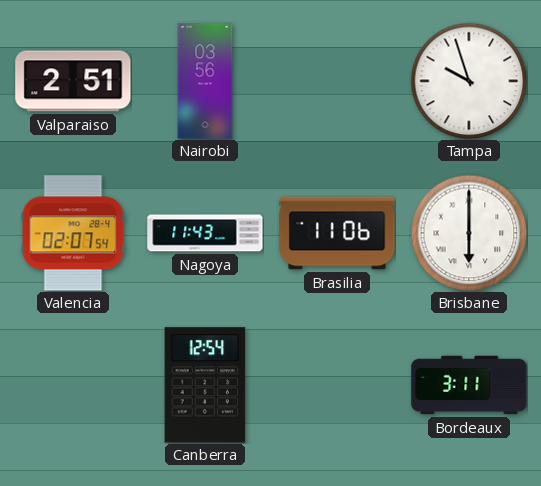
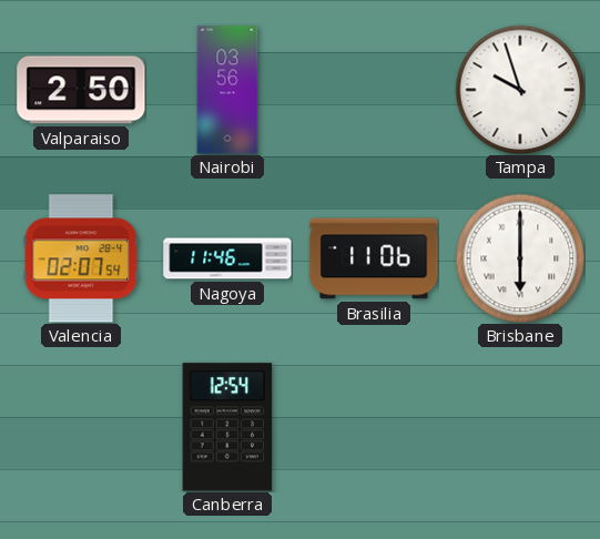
Valparaiso: 2:51 -> 2:50
Nagoya: 11:43 -> 11:46
Bordeaux: 3:11 -> none
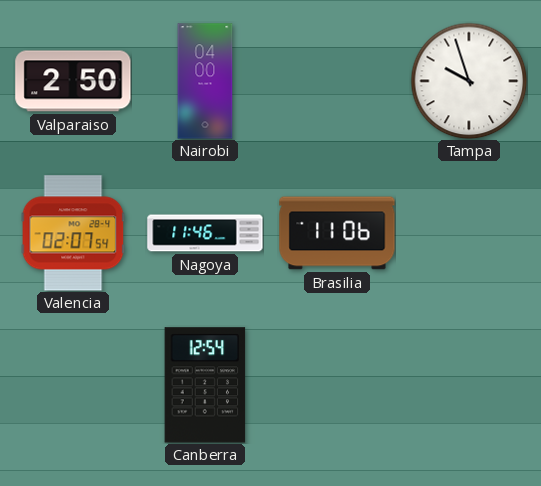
Nairobi: 03:56 -> 04:00
Brisbane: 6:00 -> none
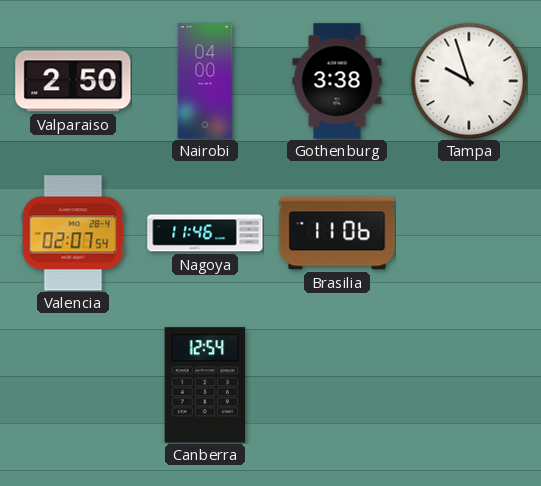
Gothenburg: none -> 3:38
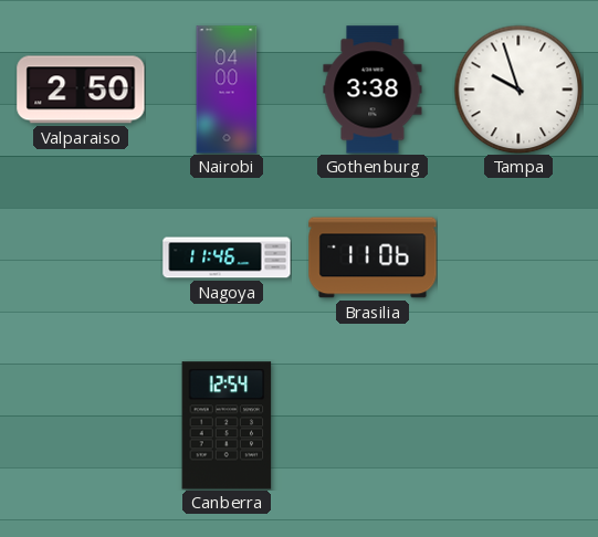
Valencia: 02:07 -> none
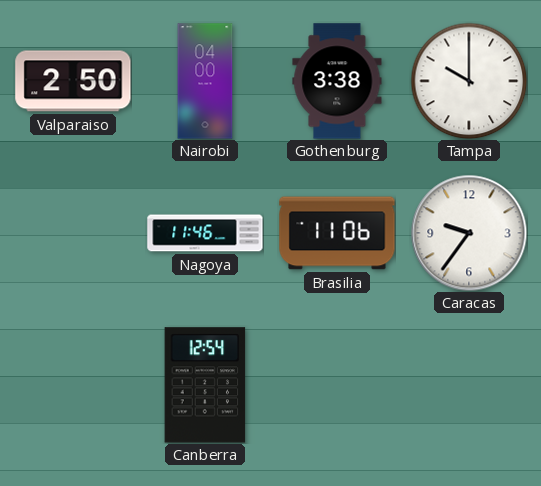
Tampa: 9:57 -> 10:00
Caracas: none -> 9:36
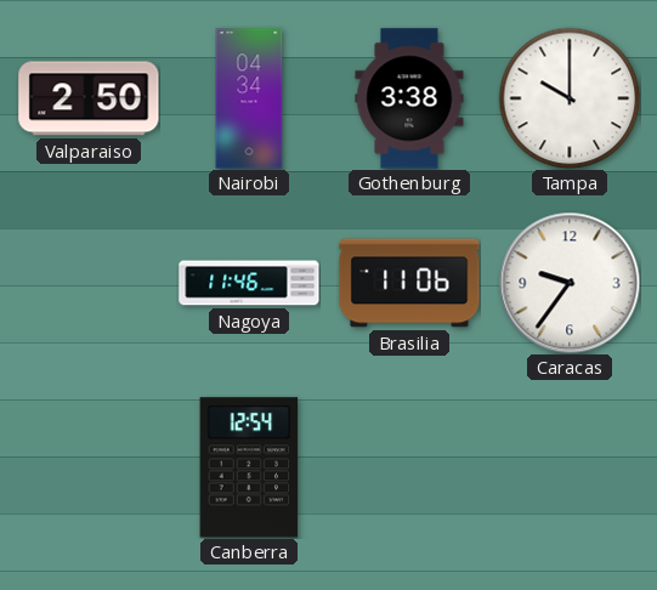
Nairobi: 04:00 -> 04:34
